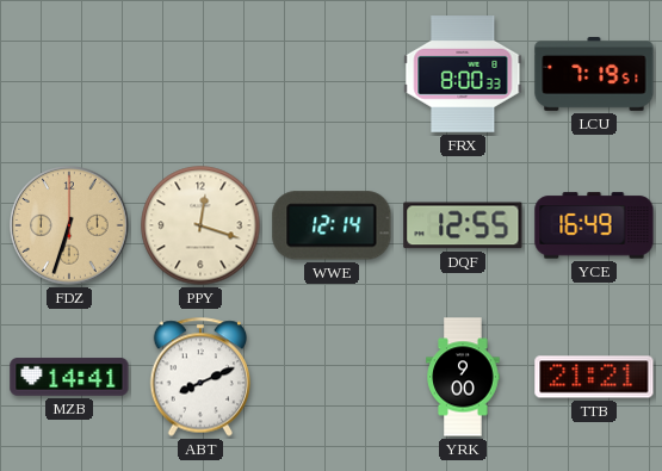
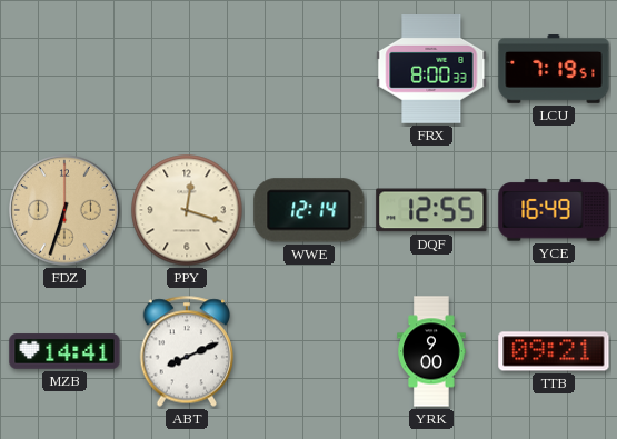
TTB: 21:21 -> 09:21
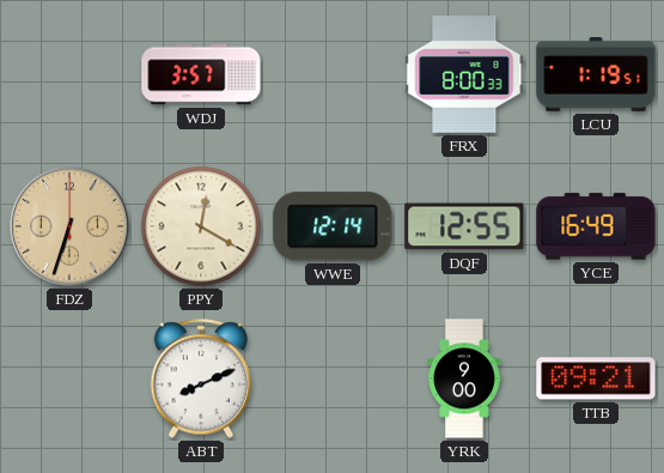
WDJ: none -> 3:57
LCU: 7:19 -> 1:19
PPY: 12:18 -> 12:20
MZB: 14:41 -> none
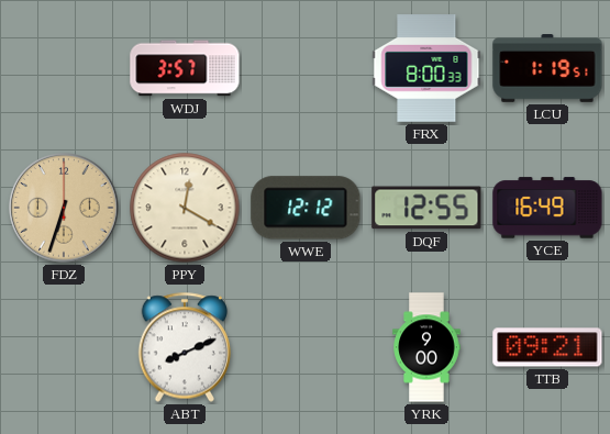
WWE: 12:14 -> 12:12
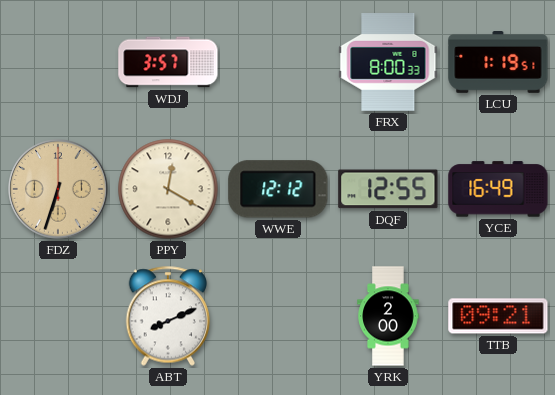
YRK: 9:00 -> 2:00
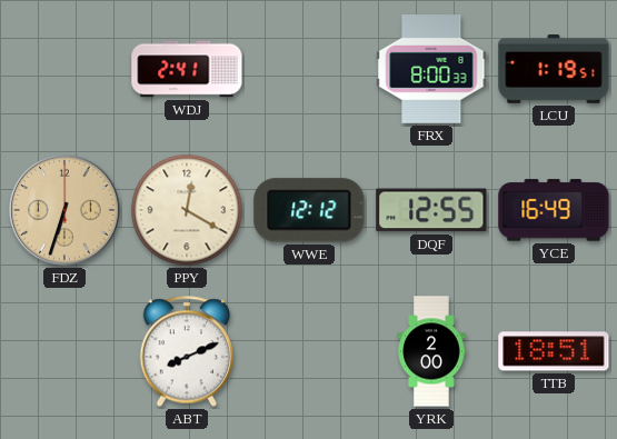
WDJ: 3:57 -> 2:41
TTB: 09:21 -> 18:51
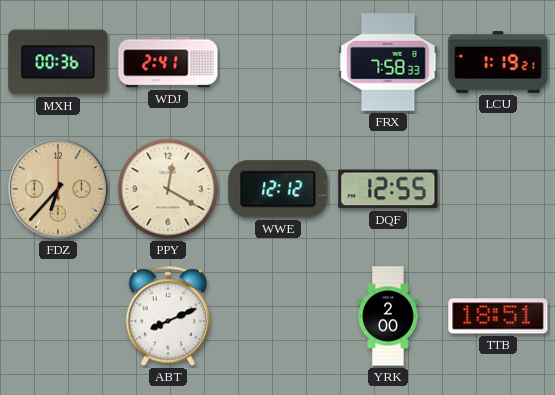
MXH: none -> 00:36
FRX: 8:00 -> 7:58
LCU: 1:19:51 -> 1:19:21
FDZ: 6:33 -> 6:37
YCE: 16:49 -> none
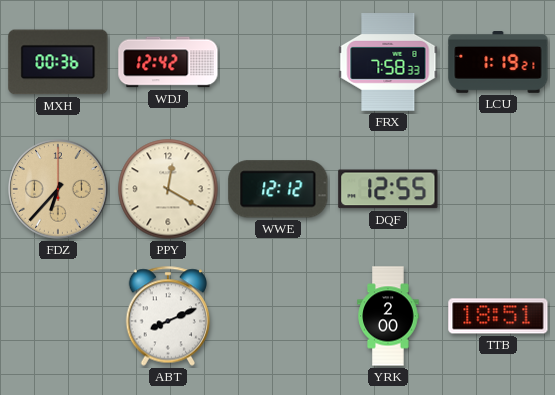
WDJ: 2:41 -> 12:42
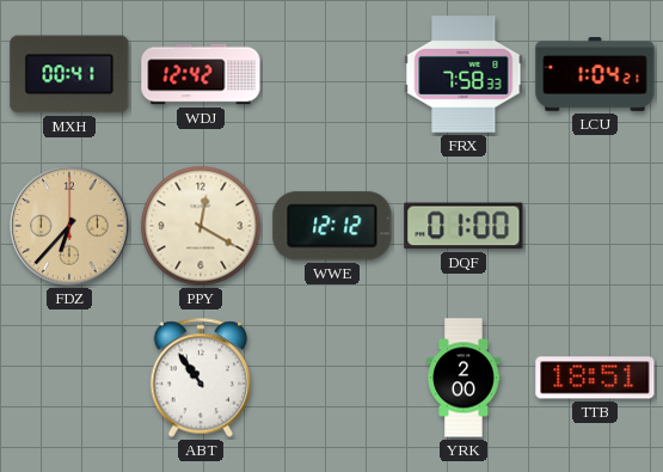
MXH: 00:36 -> 00:41
LCU: 1:19 -> 1:04
DQF: 12:55 -> 01:00
ABT: 8:11 -> 10:54
